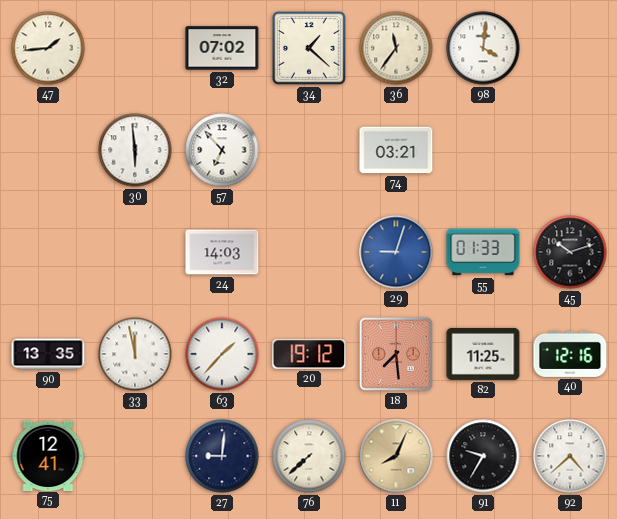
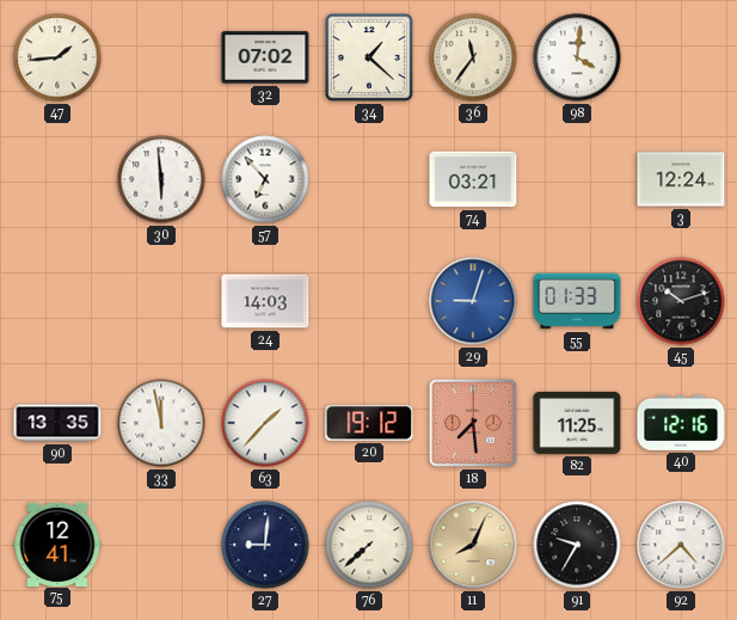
3: none -> 12:24
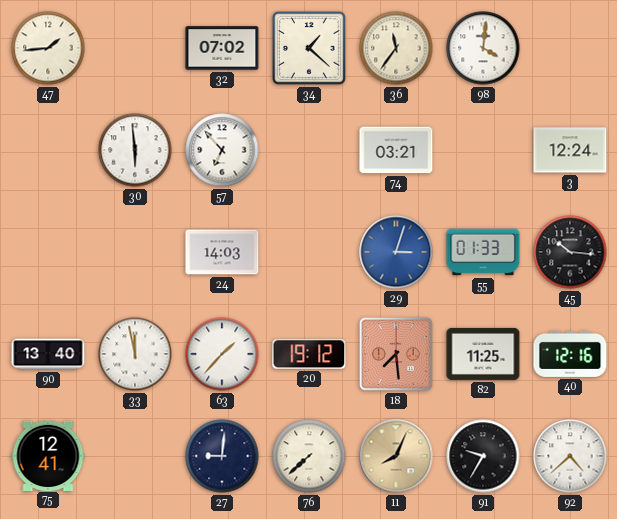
29: 9:03 -> 3:03
45: 10:12 -> 10:16
90: 13:35 -> 13:40
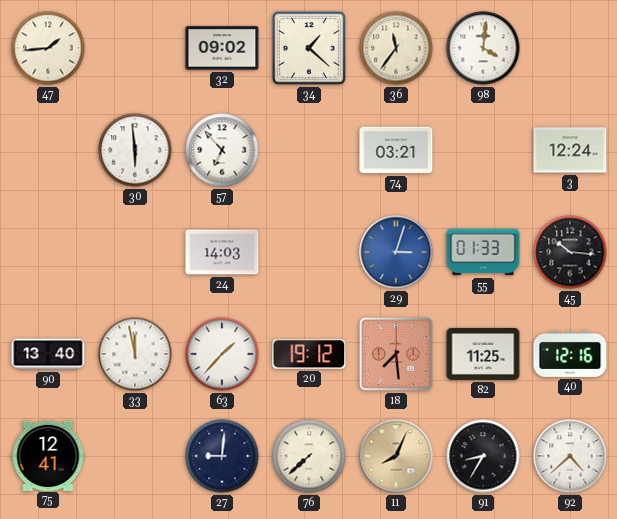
32: 07:02 -> 09:02
91: 9:35 -> 8:35
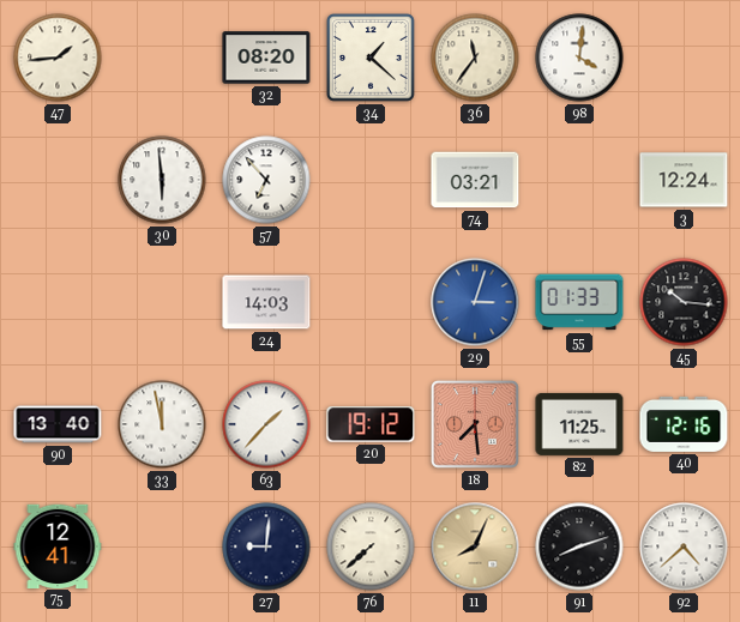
32: 09:02 -> 08:20
91: 8:35 -> 8:12
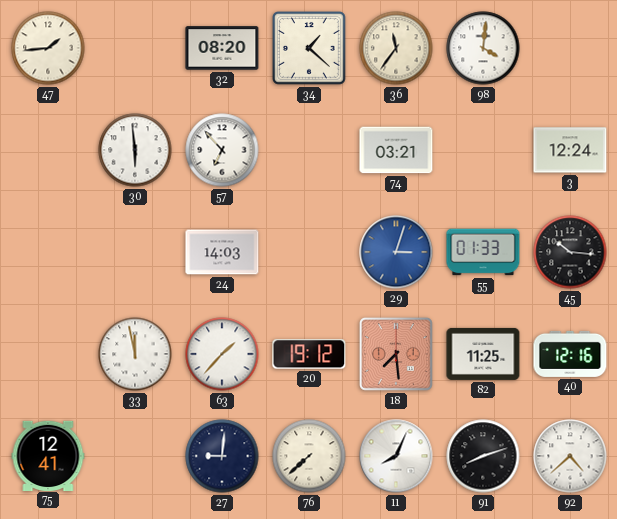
90: 13:40 -> none
11 dial: champagne -> white
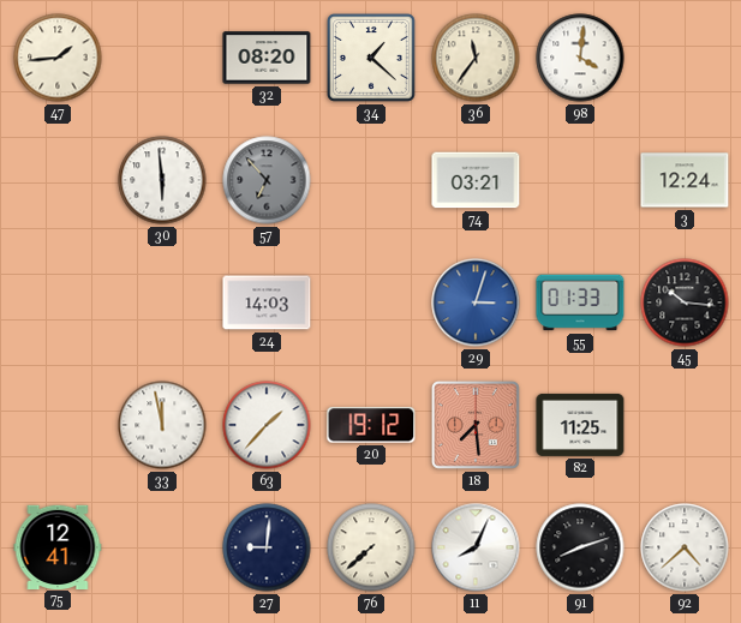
57 dial: white -> grey
40: 12:16 -> none
